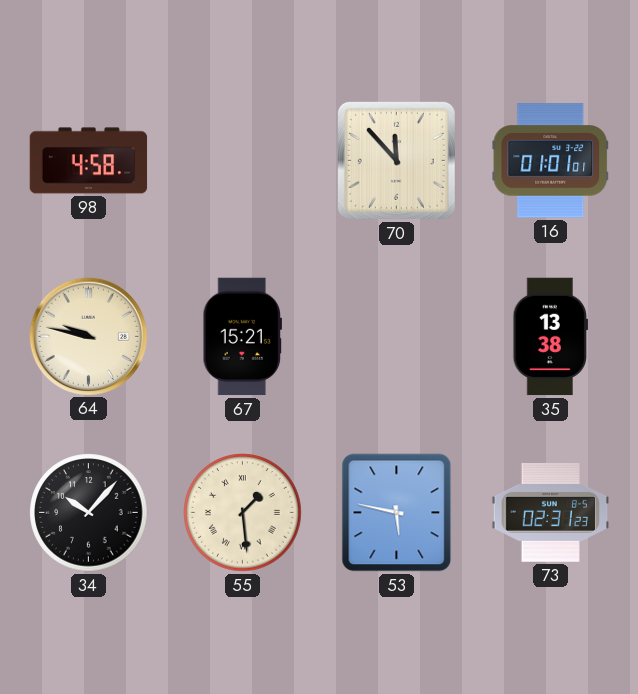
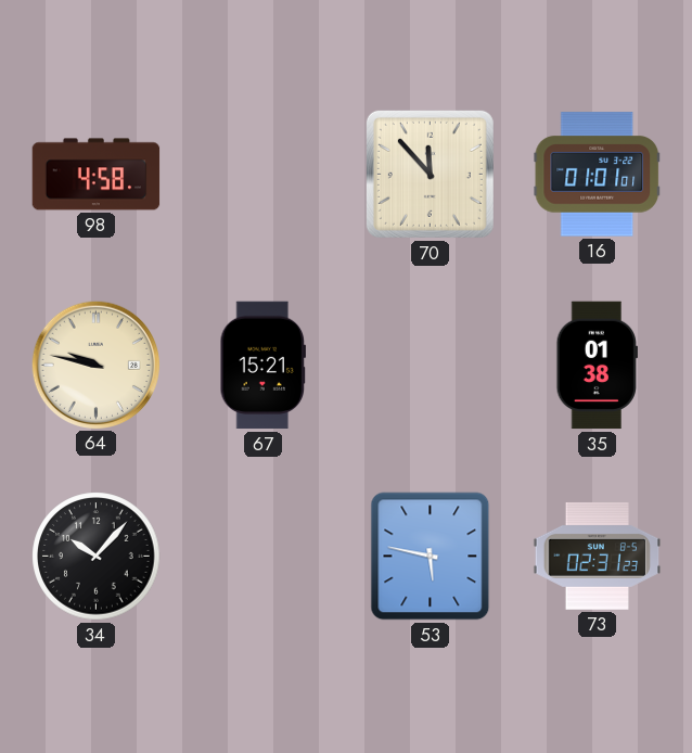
35: 13:38 -> 01:38
55: 1:29 -> none
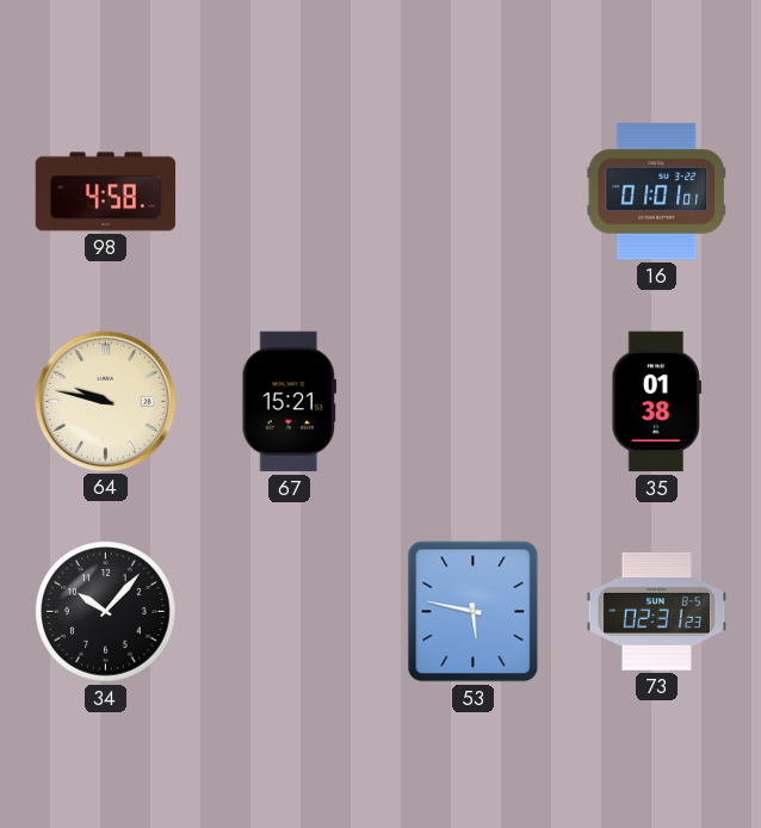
70: 11:53 -> none
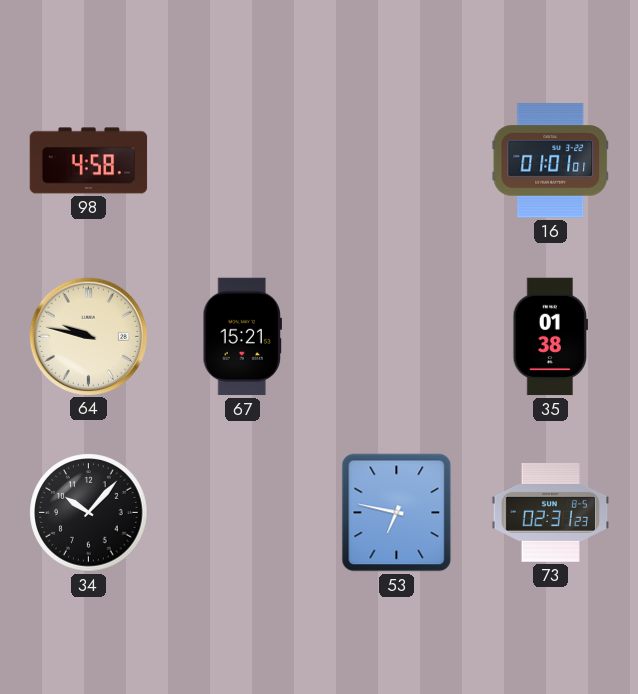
53: 5:47 -> 6:47
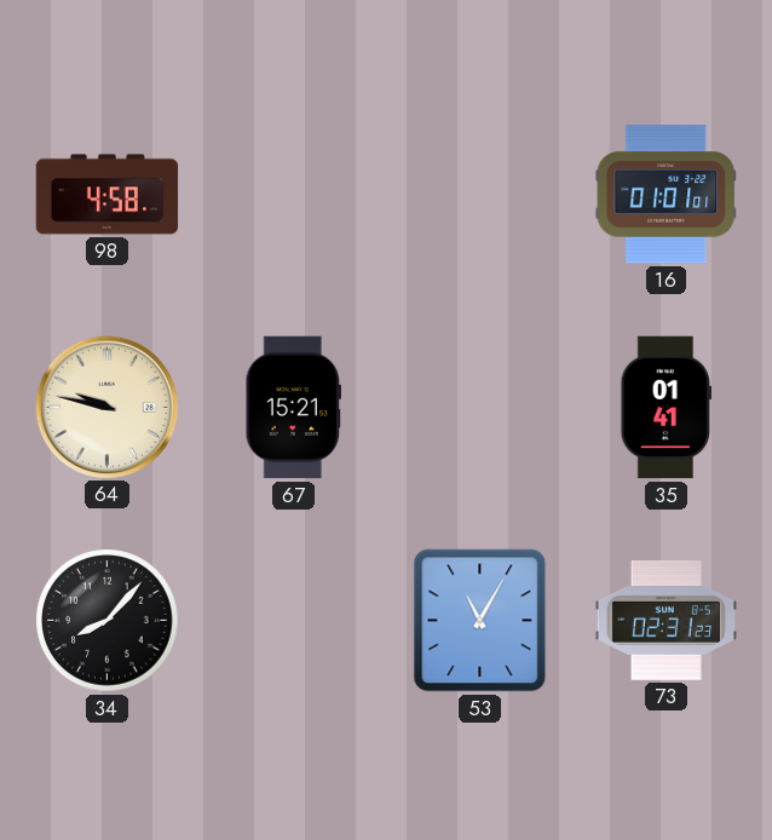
35: 01:38 -> 01:41
34: 10:07 -> 8:07
53: 6:47 -> 11:05
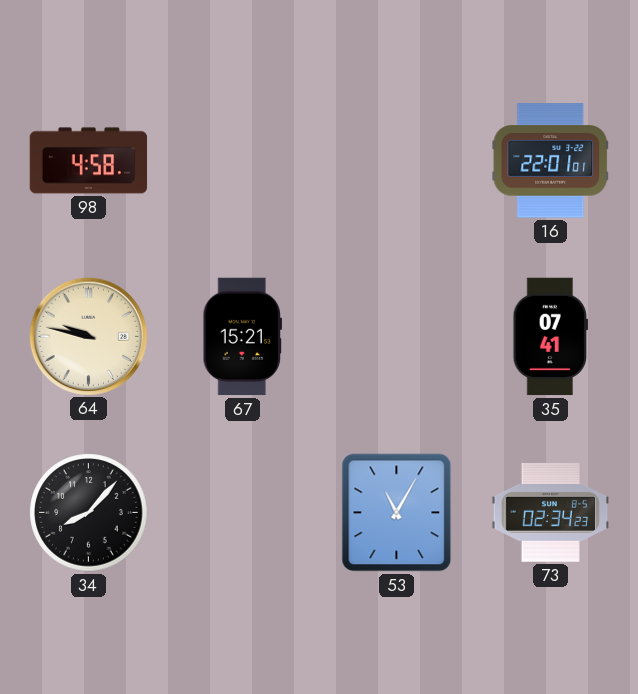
16: 01:01 -> 22:01
35: 01:41 -> 07:41
73: 02:31 -> 02:34
